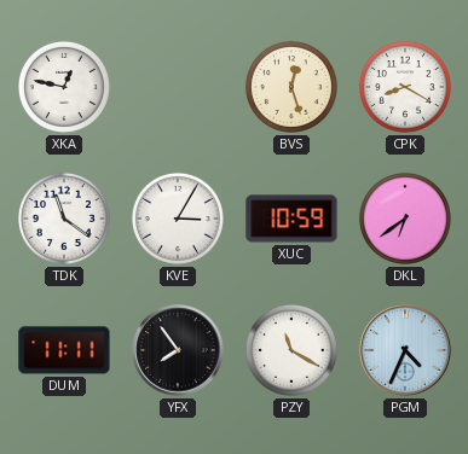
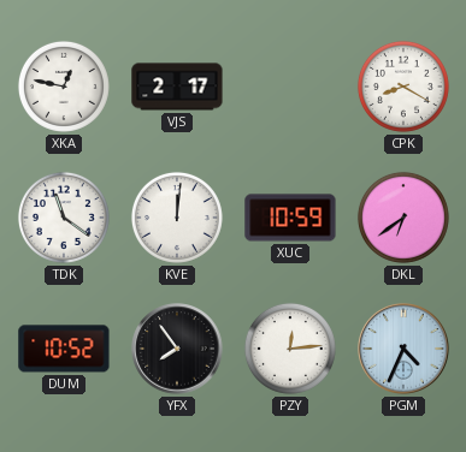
VJS: none -> 2:17
BVS: 12:27 -> none
KVE: 3:05 -> 12:01
DUM: 11:11 -> 10:52
PZY: 11:20 -> 12:14
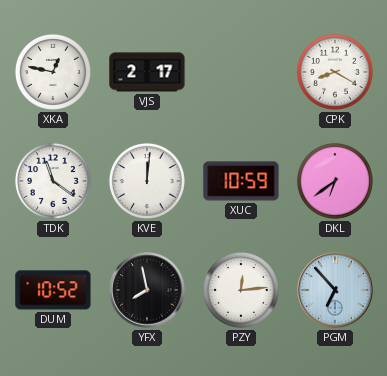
YFX: 7:54 -> 7:58
PGM: 4:34 -> 6:53
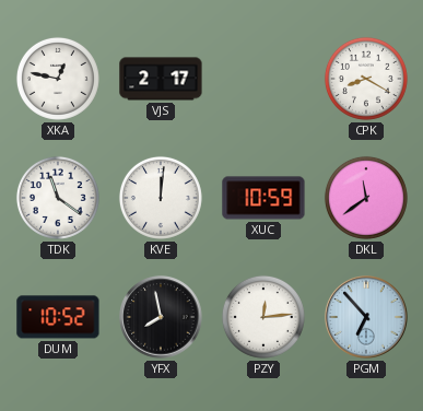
DKL: 6:39 -> 11:39
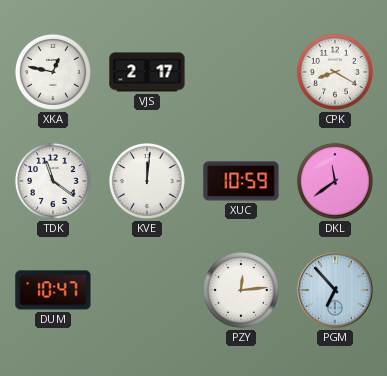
DUM: 10:52 -> 10:47
YFX: 7:58 -> none
